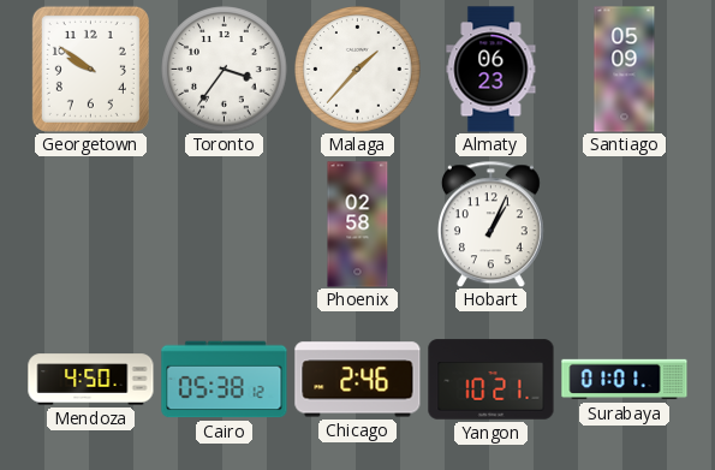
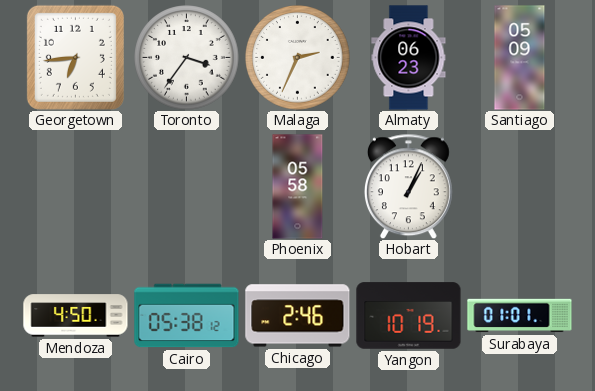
Georgetown: 9:51 -> 6:44
Malaga: 1:37 -> 2:34
Phoenix: 02:58 -> 05:58
Yangon: 10:21 -> 10:19
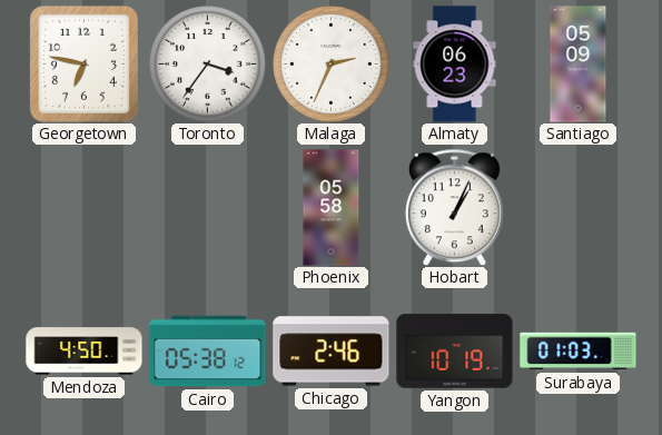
Georgetown: 6:44 -> 6:47
Surabaya: 01:01 -> 01:03
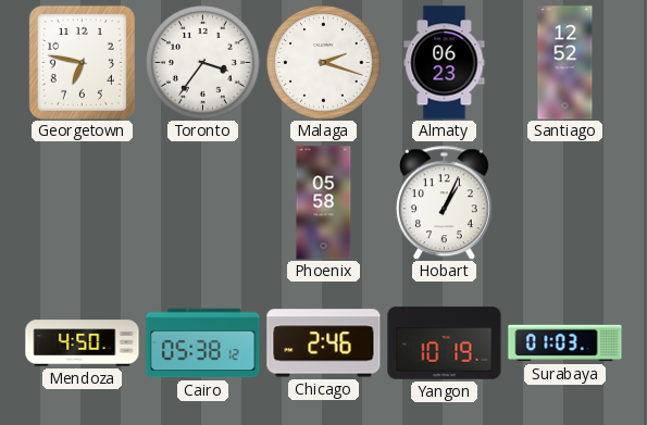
Malaga: 2:34 -> 2:18
Santiago: 05:09 -> 12:52
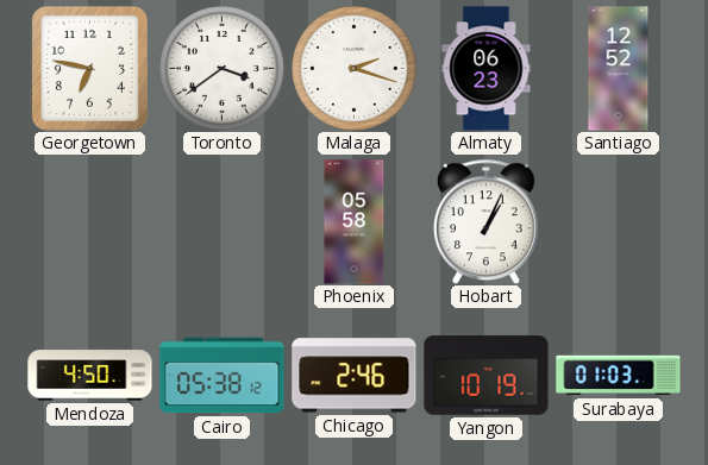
Toronto: 3:36 -> 3:39
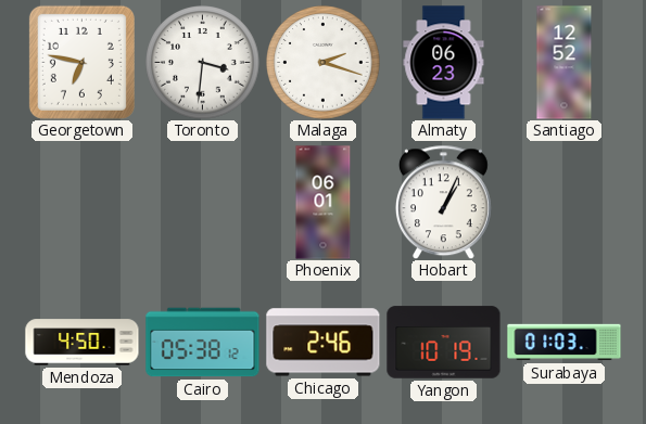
Toronto: 3:39 -> 3:31
Phoenix: 05:58 -> 06:01
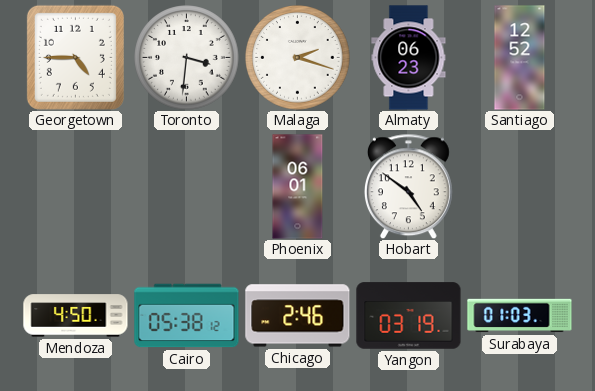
Georgetown: 6:47 -> 4:45
Hobart: 1:04 -> 4:51
Yangon: 10:19 -> 03:19
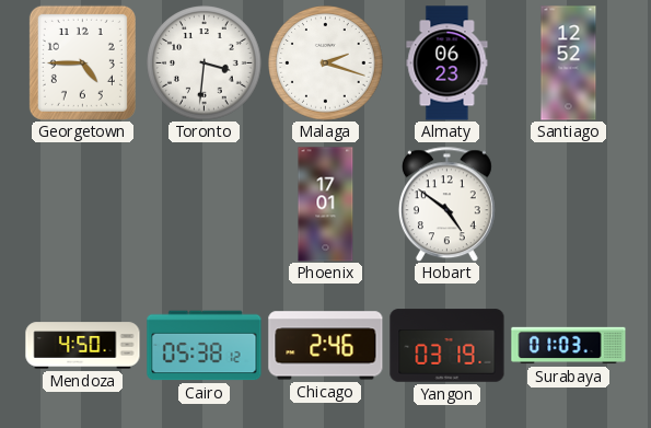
Phoenix: 06:01 -> 17:01
